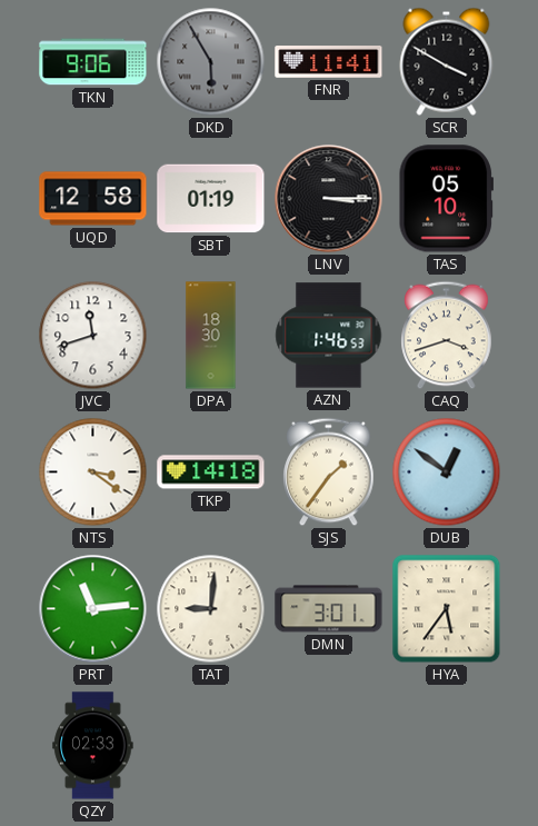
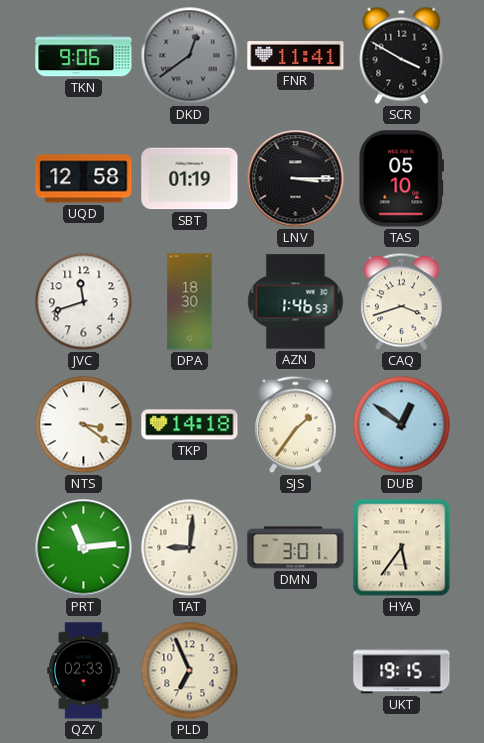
DKD: 5:55 -> 12:39
PLD: none -> 6:56
UKT: none -> 19:15
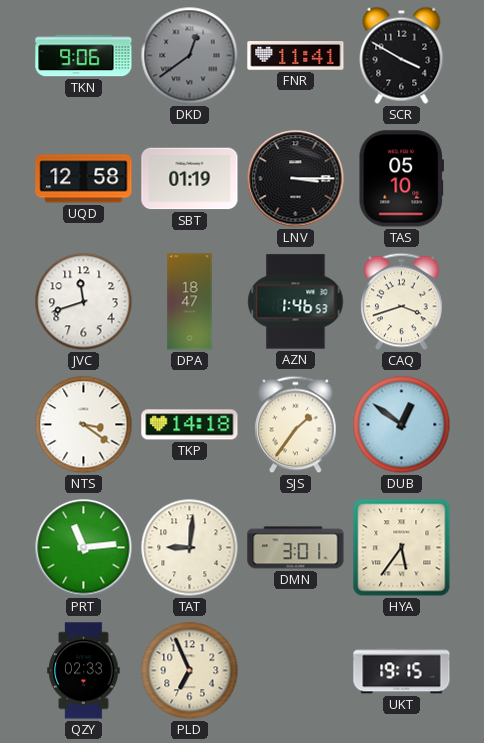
DPA: 18:30 -> 18:47
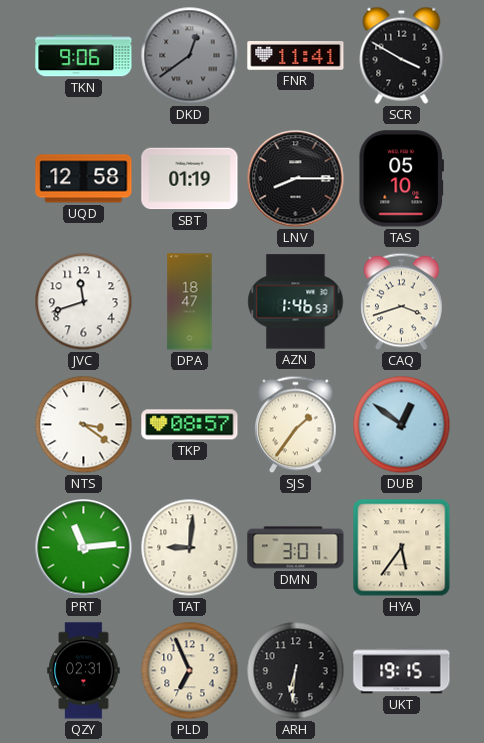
LNV: 3:15 -> 8:15
TKP: 14:18 -> 08:57
QZY: 02:33 -> 02:31
ARH: none -> 6:31
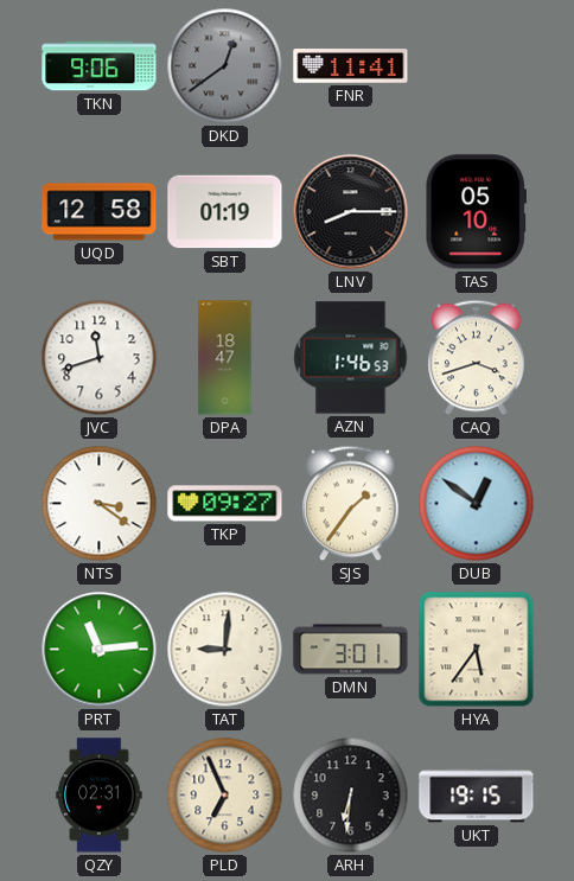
SCR: 3:50 -> none
TKP: 08:57 -> 09:27
